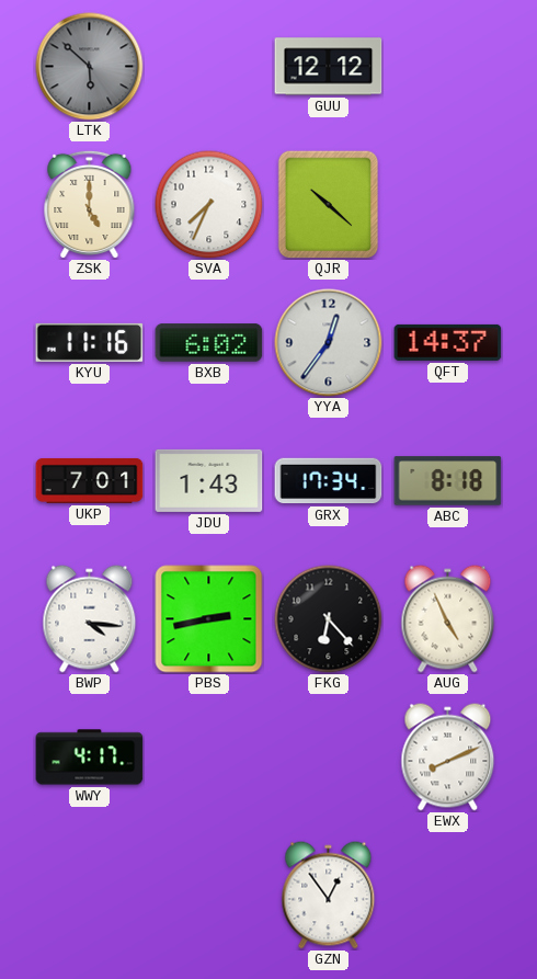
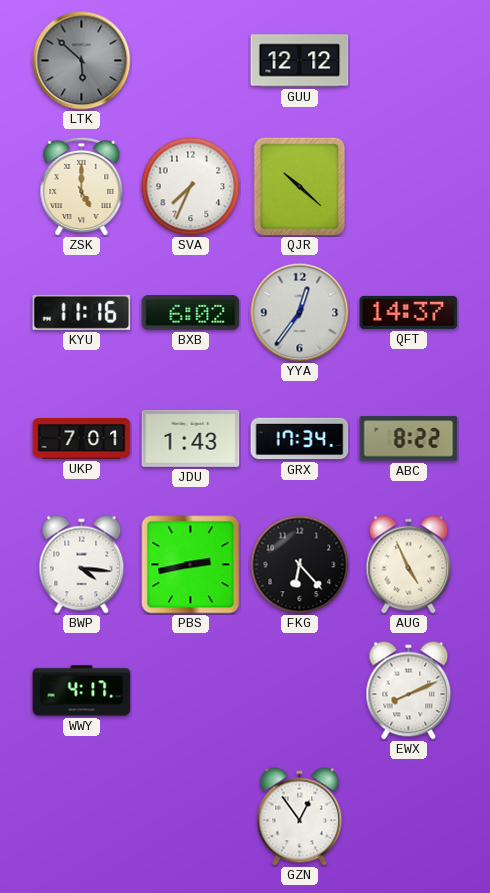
ABC: 8:18 -> 8:22
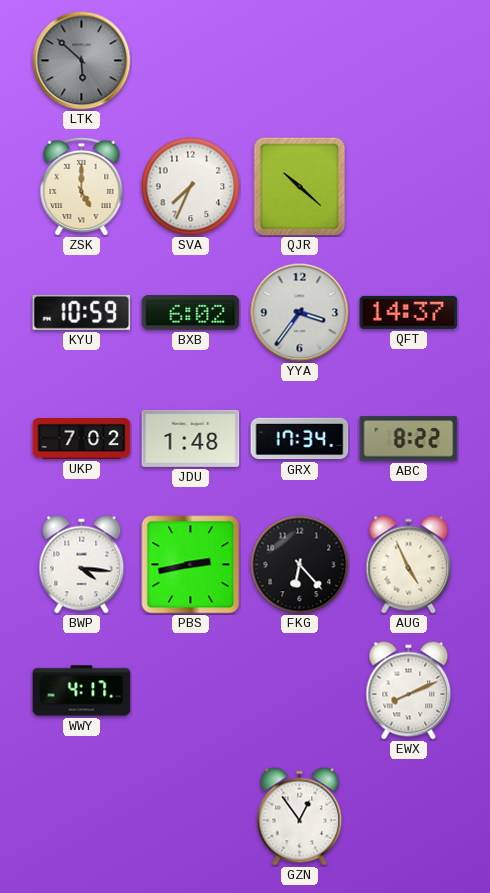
GUU: 12:12 -> none
KYU: 11:16 -> 10:59
YYA: 12:36 -> 3:36
UKP: 7:01 -> 7:02
JDU: 1:43 -> 1:48
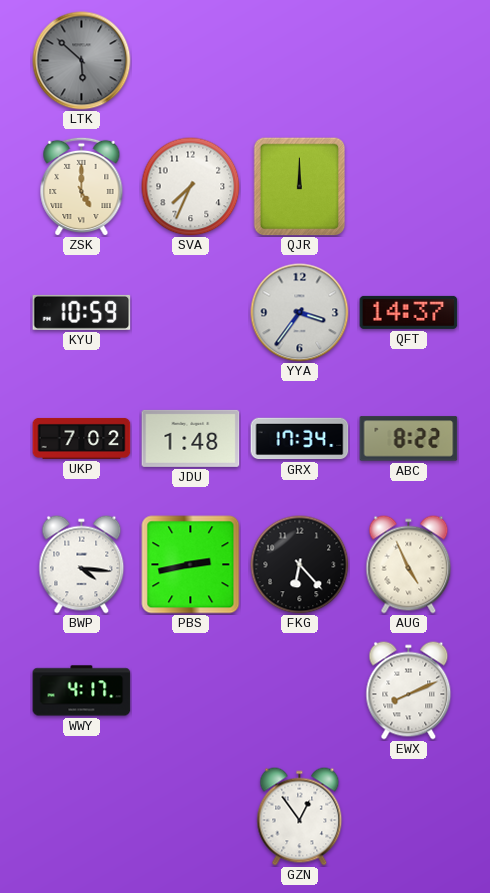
QJR: 10:22 -> 12:00
BXB: 6:02 -> none
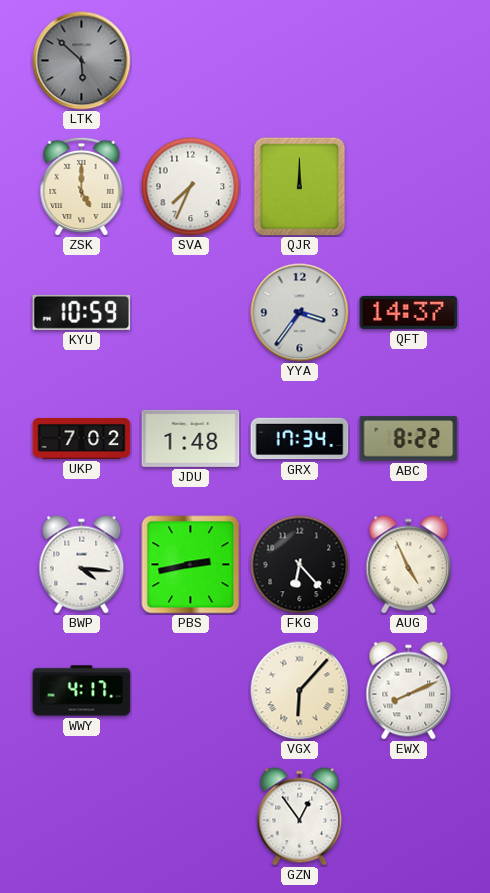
VGX: none -> 6:07
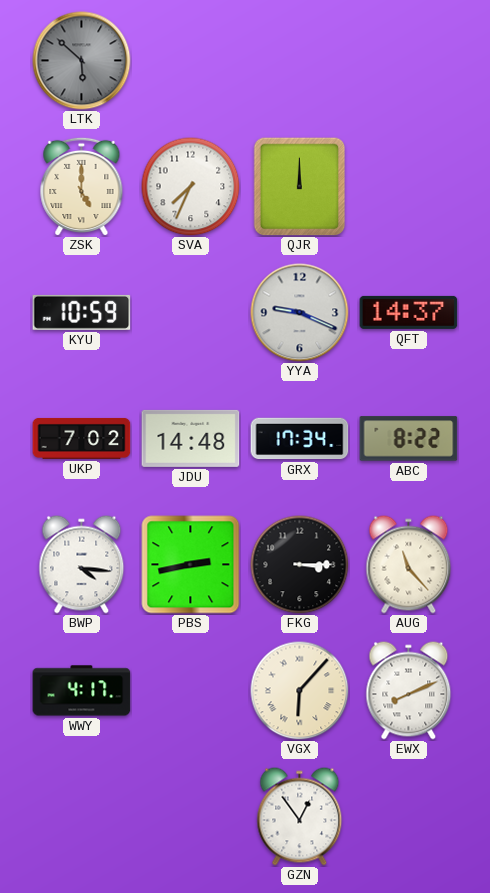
YYA: 3:36 -> 9:19
JDU: 1:48 -> 14:48
FKG: 6:23 -> 3:15
AUG: 4:56 -> 11:23
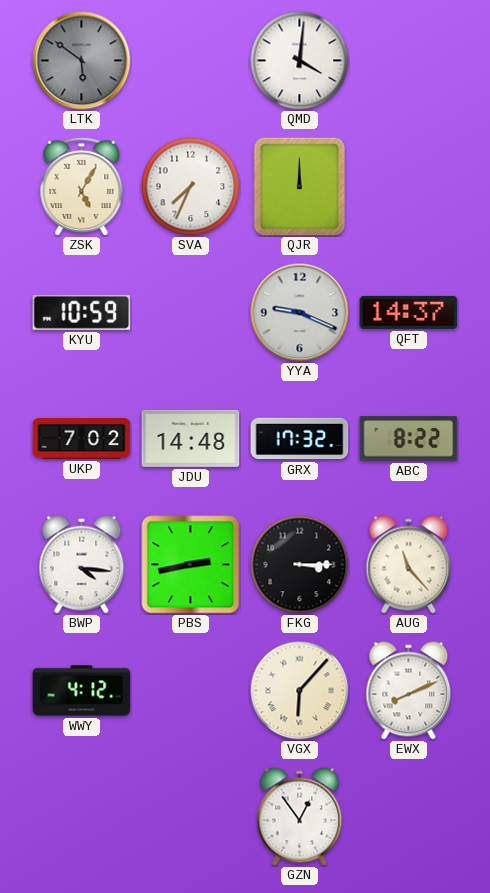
LTK: 5:52 -> 5:51
QMD: none -> 4:01
ZSK: 5:00 -> 5:05
GRX: 17:34 -> 17:32
WWY: 4:17 -> 4:12
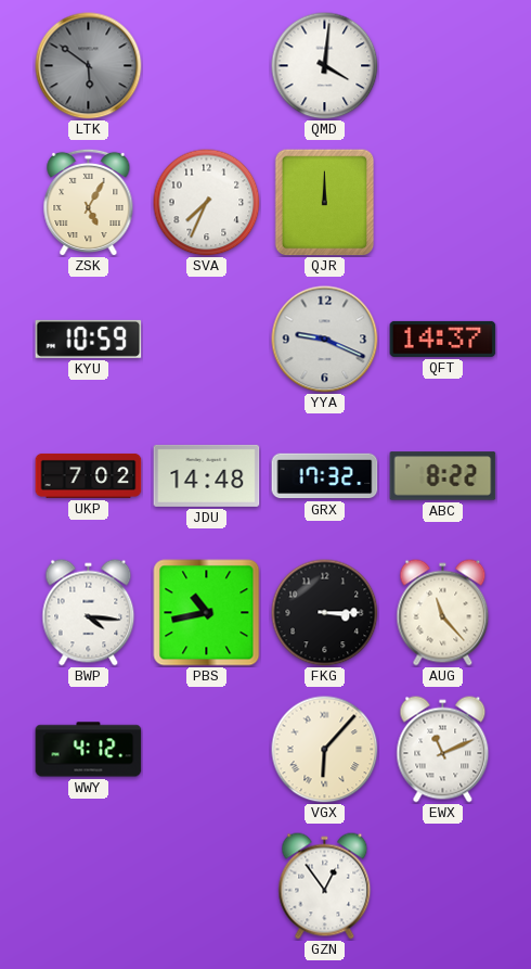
PBS: 2:43 -> 10:43
EWX: 8:11 -> 11:11
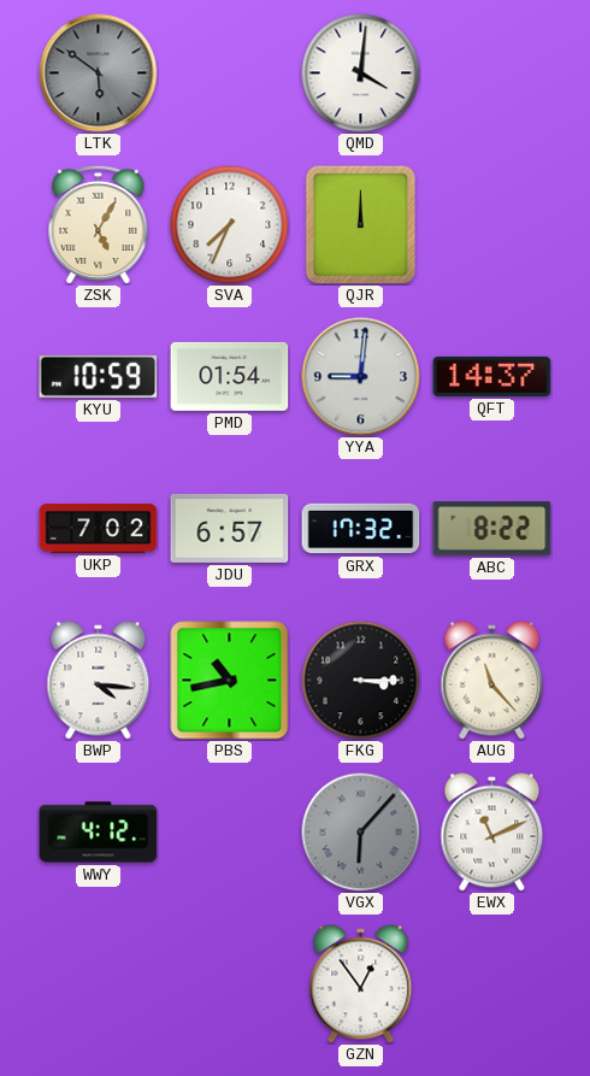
PMD: none -> 01:54
YYA: 9:19 -> 9:01
JDU: 14:48 -> 6:57
VGX dial: cream -> grey
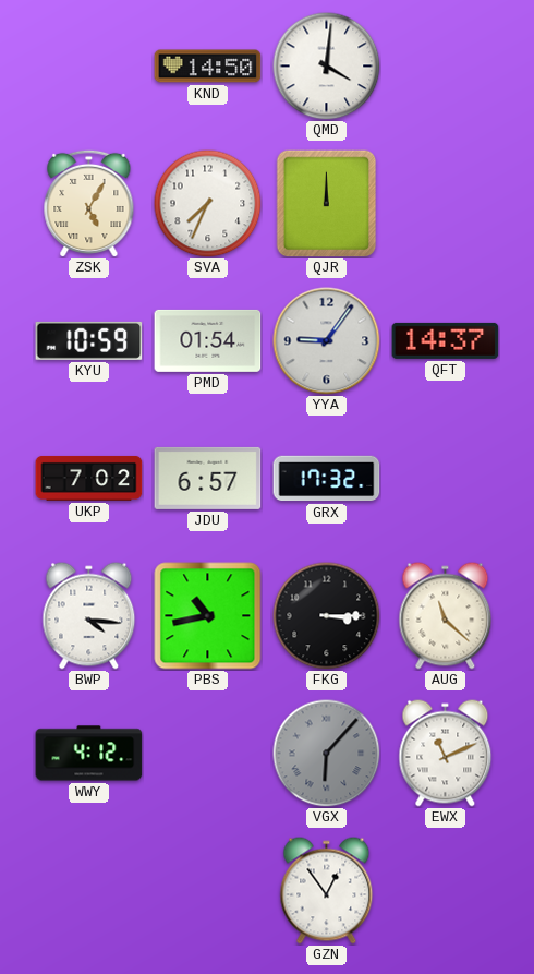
LTK: 5:51 -> none
KND: none -> 14:50
YYA: 9:01 -> 9:06
ABC: 8:22 -> none
AUG: 11:23 -> 11:22
